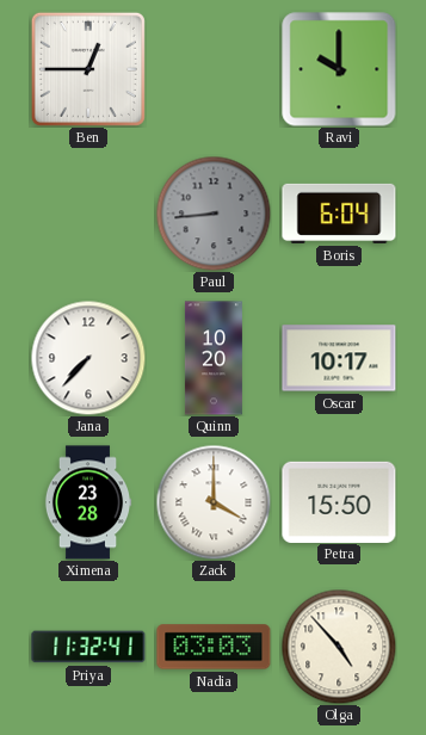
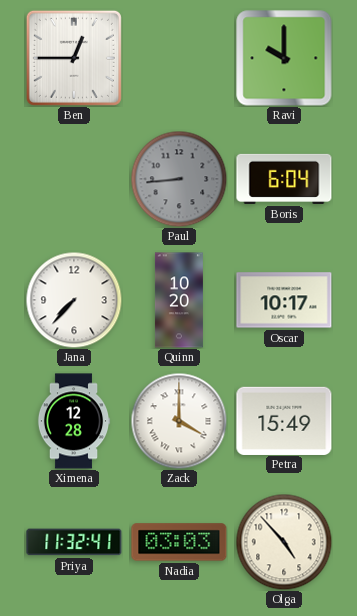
Ximena: 23:28 -> 12:28
Petra: 15:50 -> 15:49
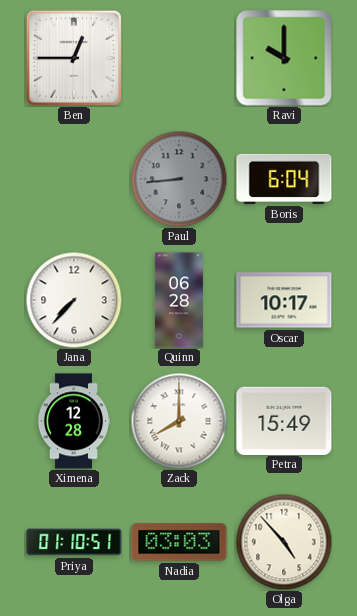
Quinn: 10:20 -> 06:28
Zack: 4:00 -> 8:00
Priya: 11:32 -> 01:10
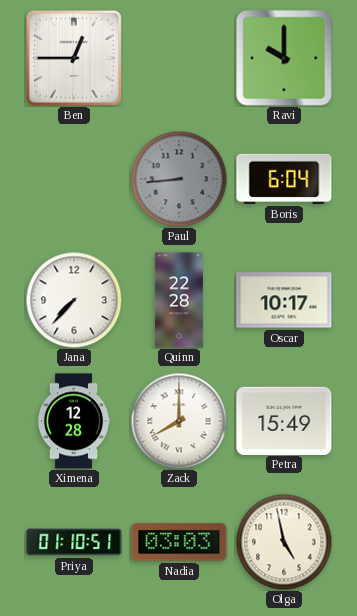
Quinn: 06:28 -> 22:28
Olga: 4:53 -> 4:58
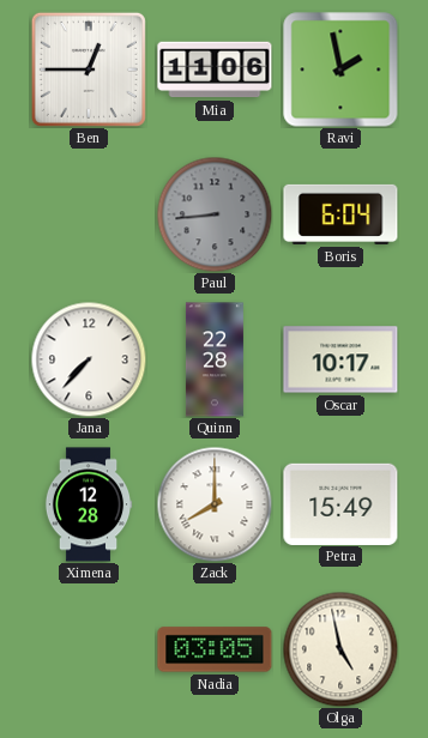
Mia: none -> 11:06
Ravi: 10:00 -> 1:58
Priya: 01:10 -> none
Nadia: 03:03 -> 03:05
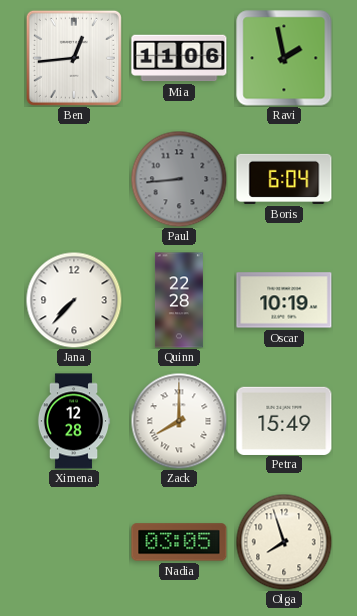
Ben: 12:45 -> 12:44
Oscar: 10:17 -> 10:19
Olga: 4:58 -> 7:57
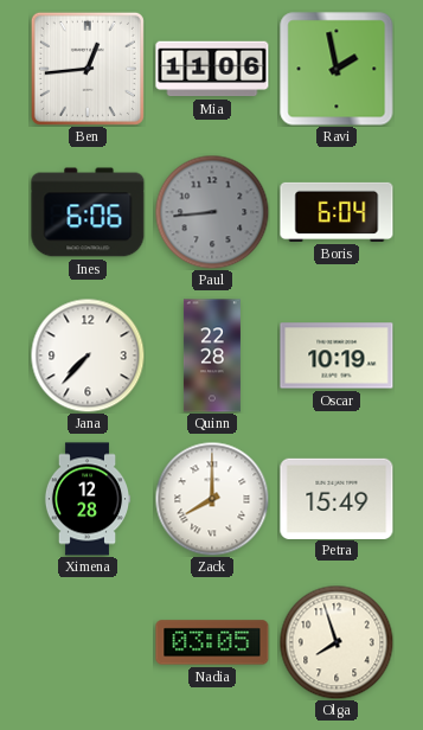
Ines: none -> 6:06
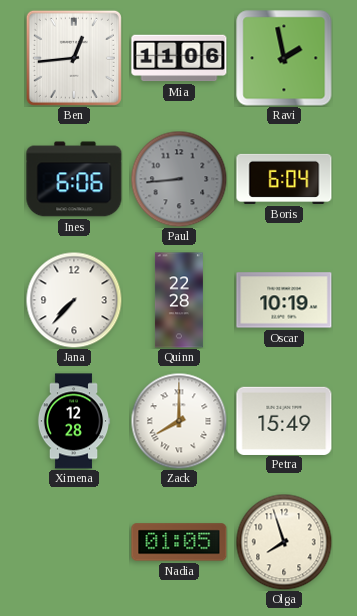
Nadia: 03:05 -> 01:05
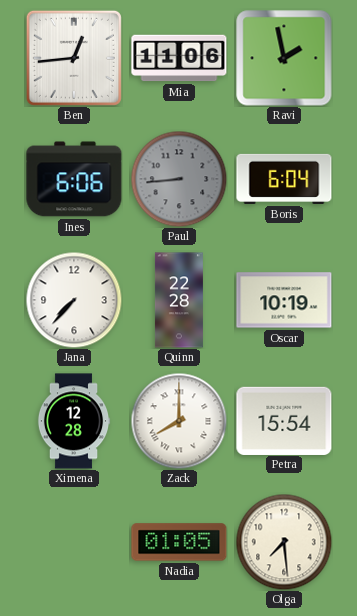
Petra: 15:49 -> 15:54
Olga: 7:57 -> 7:29
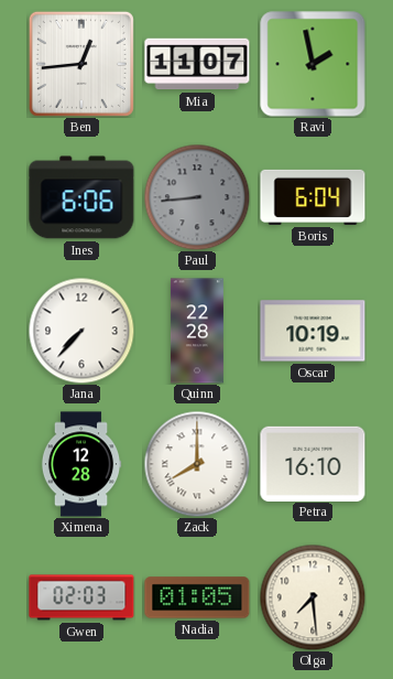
Mia: 11:06 -> 11:07
Petra: 15:54 -> 16:10
Gwen: none -> 02:03
